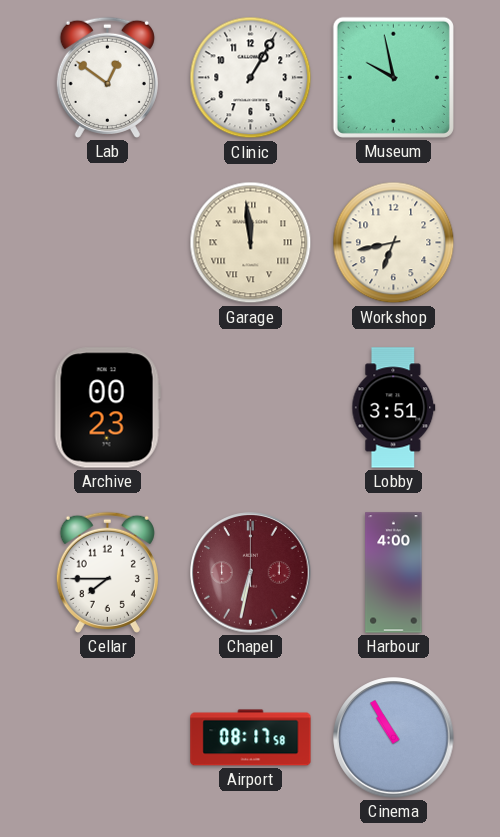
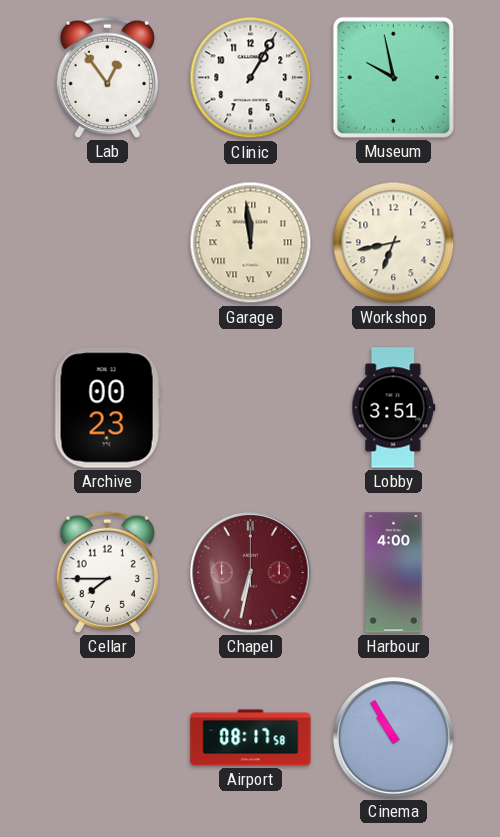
Lab: 12:51 -> 12:54
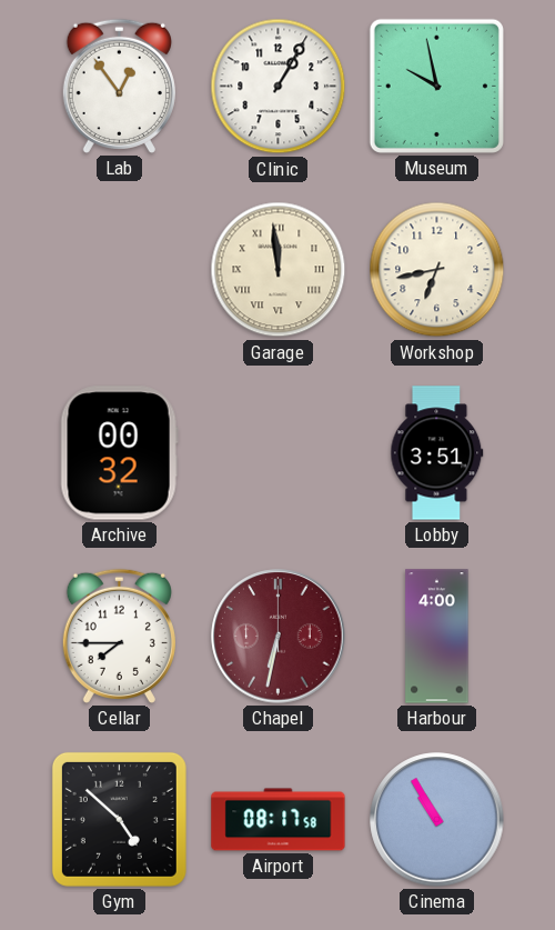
Archive: 00:23 -> 00:32
Gym: none -> 4:52
